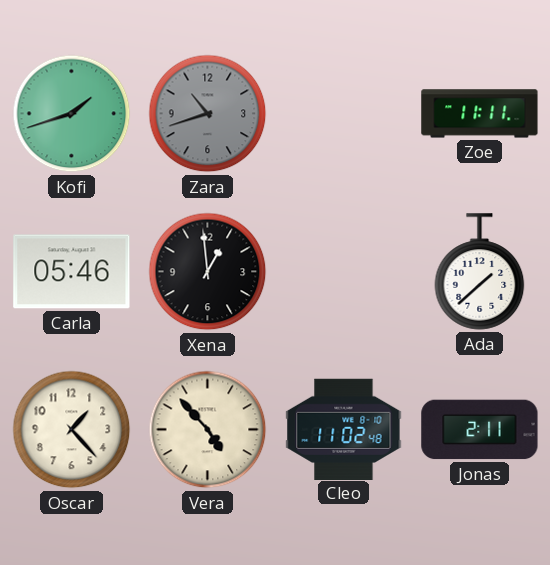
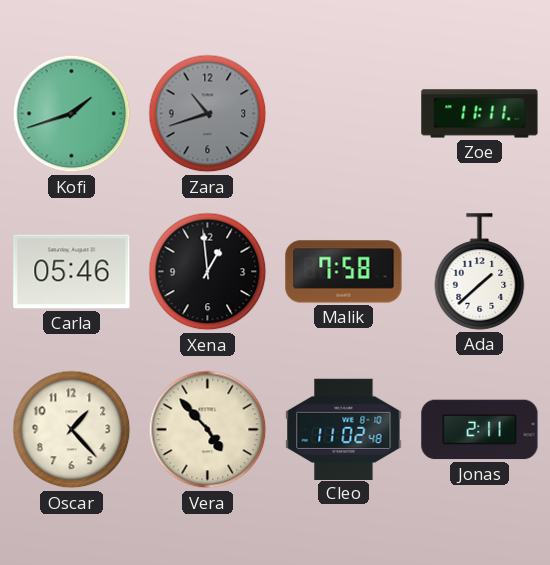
Malik: none -> 7:58
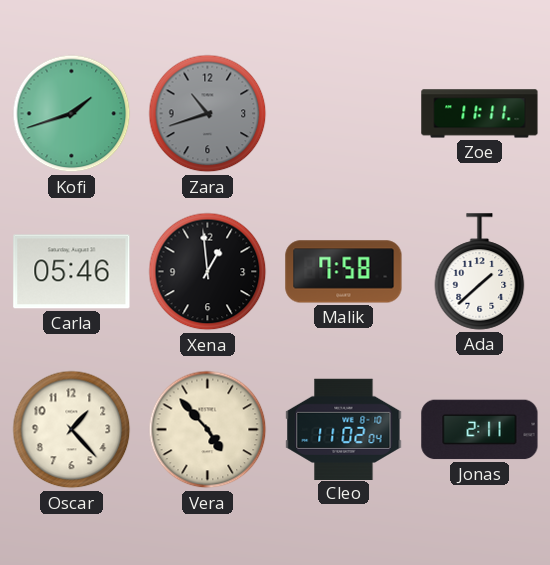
Cleo: 11:02:48 -> 11:02:04
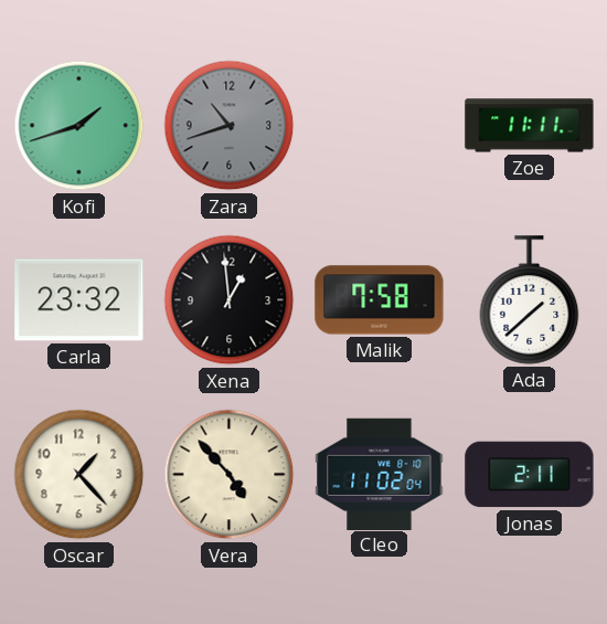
Carla: 05:46 -> 23:32
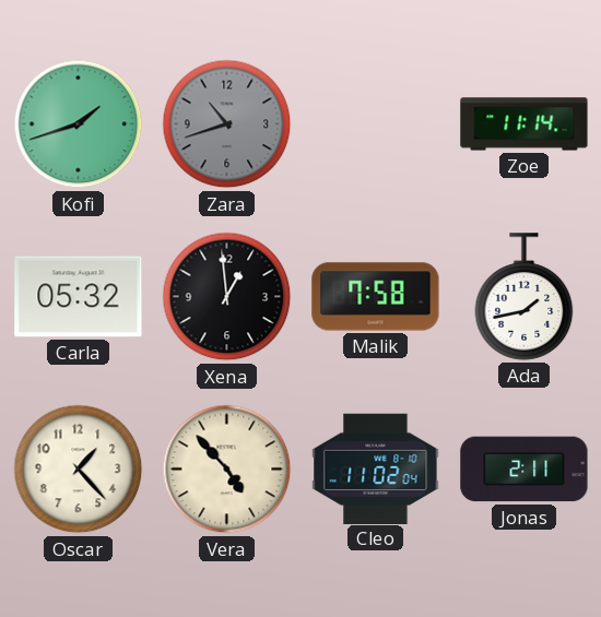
Zoe: 11:11 -> 11:14
Carla: 23:32 -> 05:32
Ada: 1:38 -> 1:43
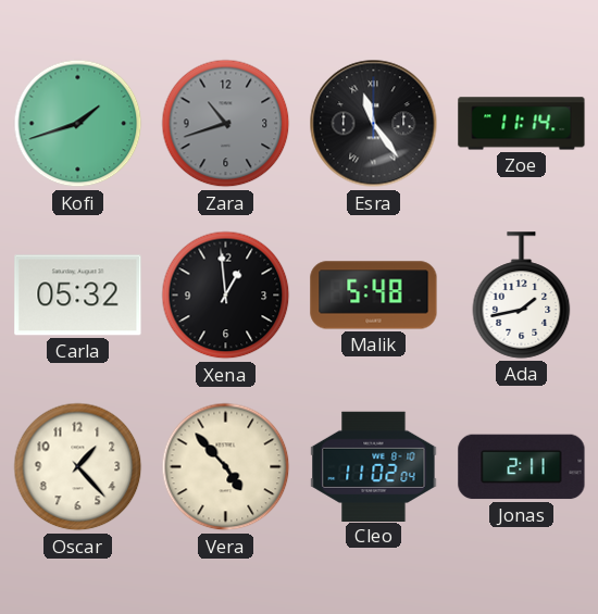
Esra: none -> 11:24
Malik: 7:58 -> 5:48
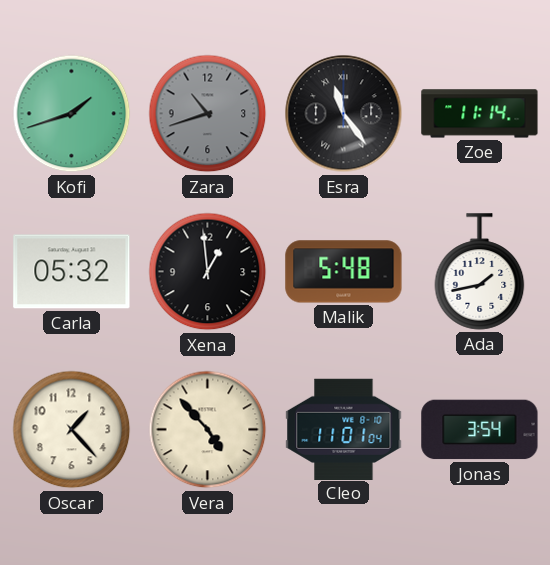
Cleo: 11:02 -> 11:01
Jonas: 2:11 -> 3:54
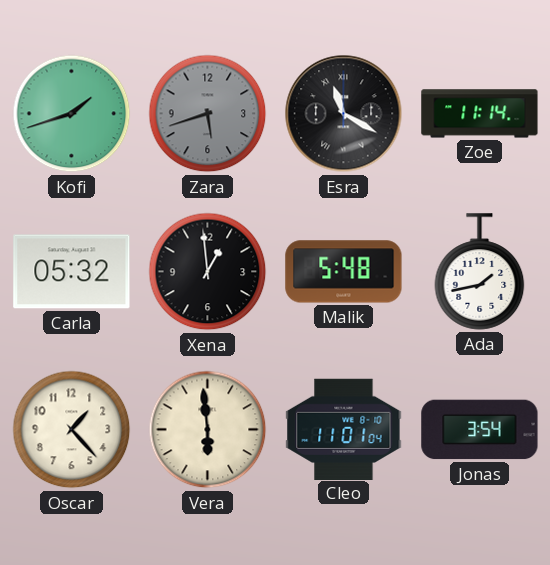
Zara: 10:42 -> 5:42
Esra: 11:24 -> 11:20
Vera: 4:53 -> 5:59
